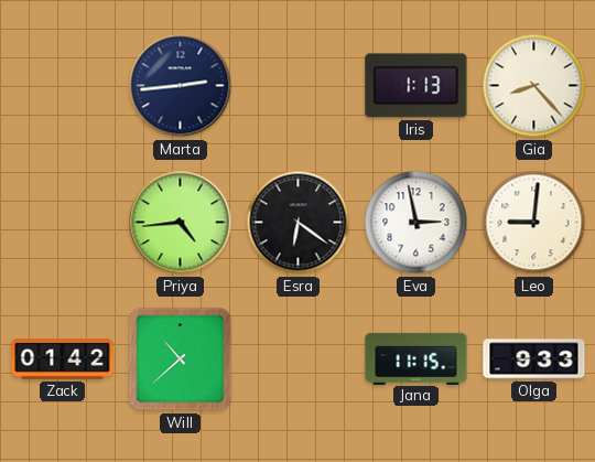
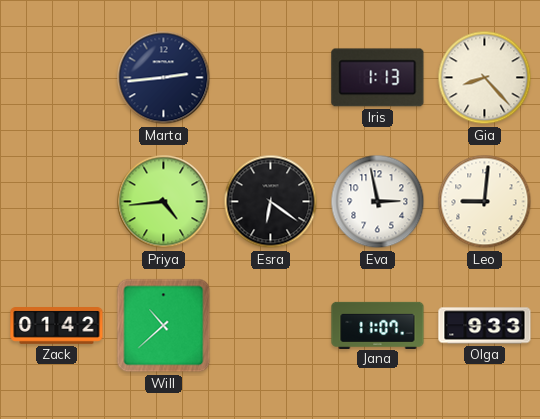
Jana: 11:15 -> 11:07
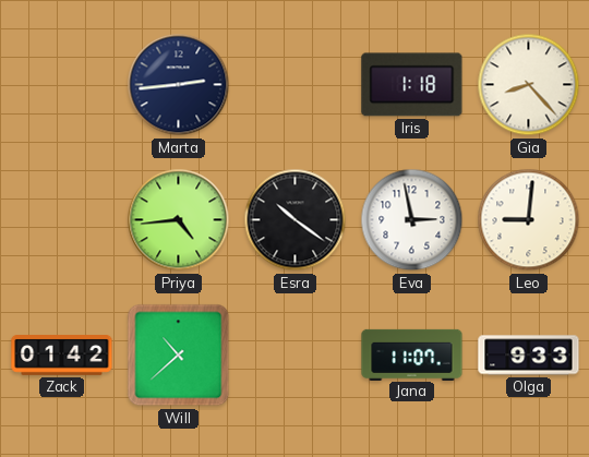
Iris: 1:13 -> 1:18
Esra: 6:21 -> 10:21
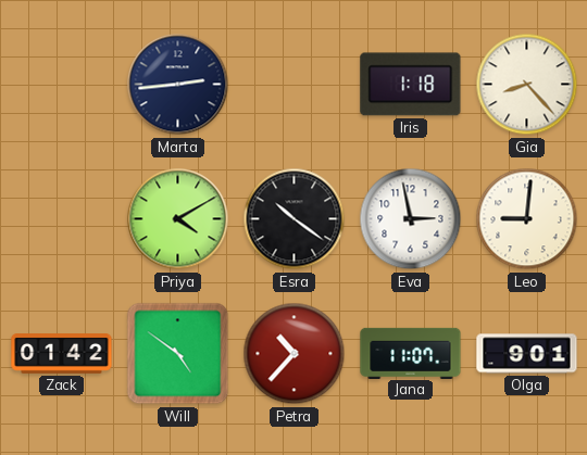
Priya: 4:44 -> 4:10
Will: 10:38 -> 4:51
Petra: none -> 10:37
Olga: 9:33 -> 9:01
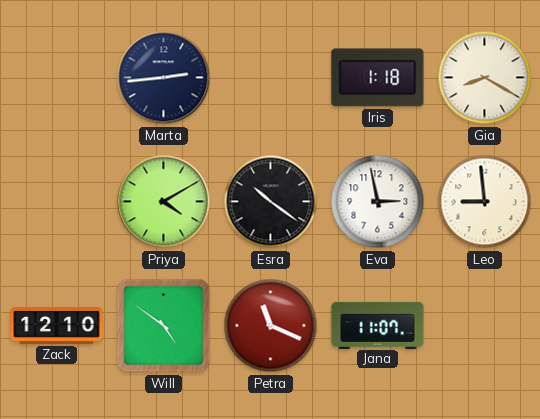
Gia: 8:23 -> 8:20
Leo: 9:01 -> 8:59
Zack: 01:42 -> 12:10
Petra: 10:37 -> 11:19
Olga: 9:01 -> none
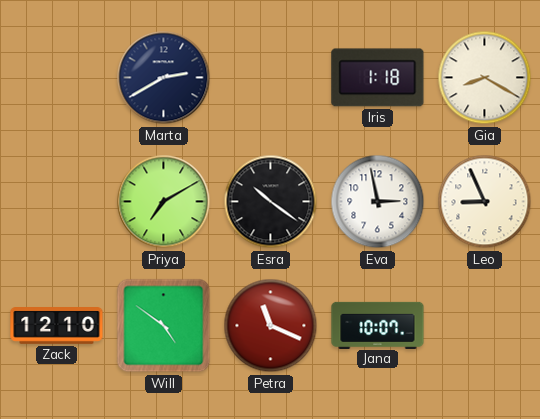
Marta: 2:44 -> 2:40
Priya: 4:10 -> 7:10
Leo: 8:59 -> 8:56
Jana: 11:07 -> 10:07
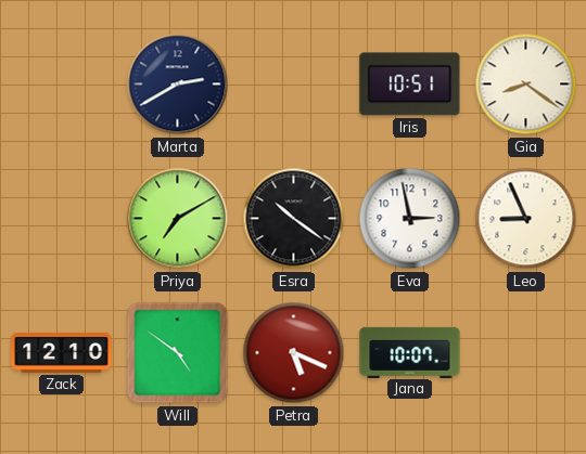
Iris: 1:18 -> 10:51
Gia: 8:20 -> 8:21
Petra: 11:19 -> 5:19
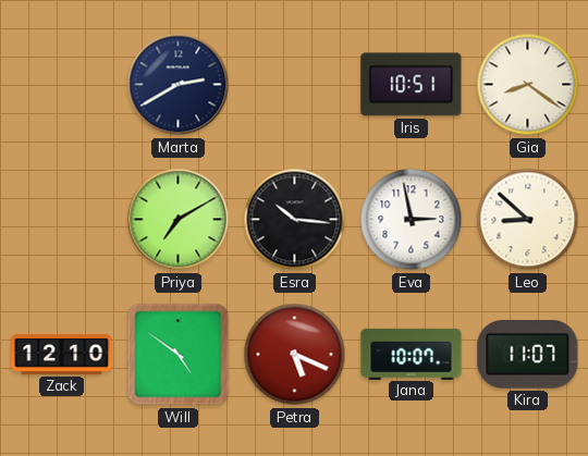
Esra: 10:21 -> 10:16
Leo: 8:56 -> 8:52
Kira: none -> 11:07
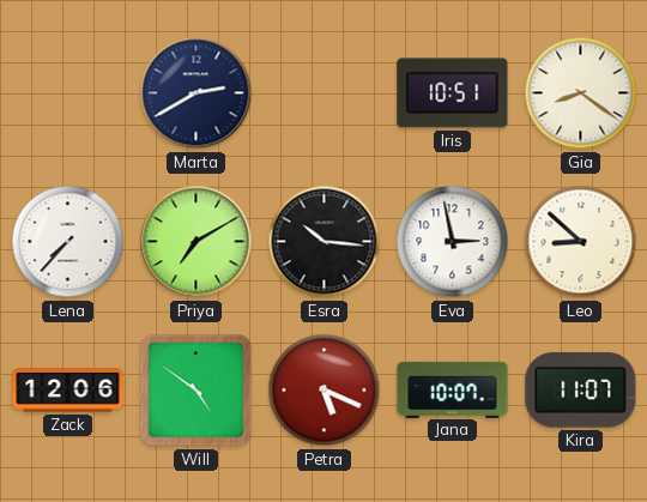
Lena: none -> 7:37
Zack: 12:10 -> 12:06
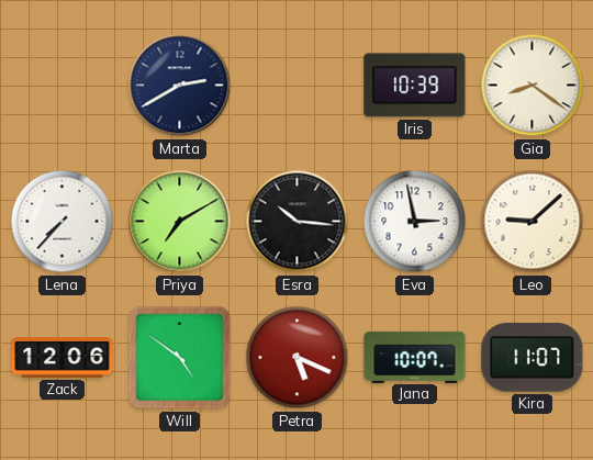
Iris: 10:51 -> 10:39
Leo: 8:52 -> 9:08
